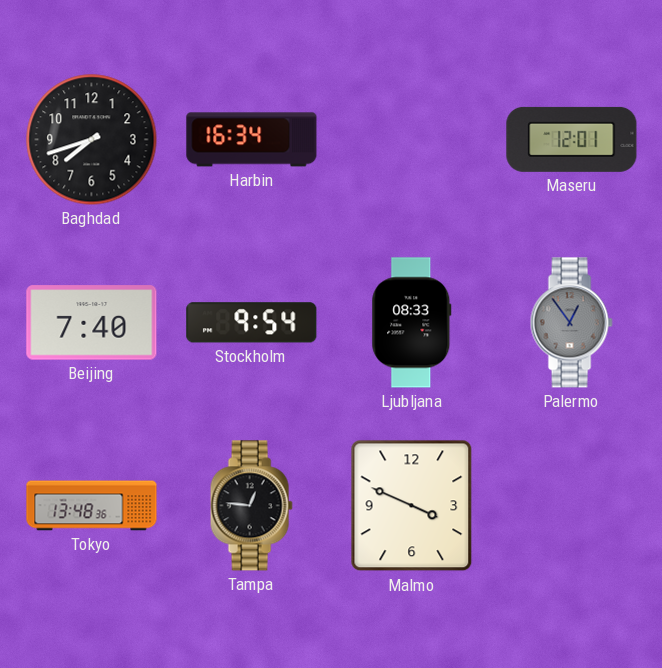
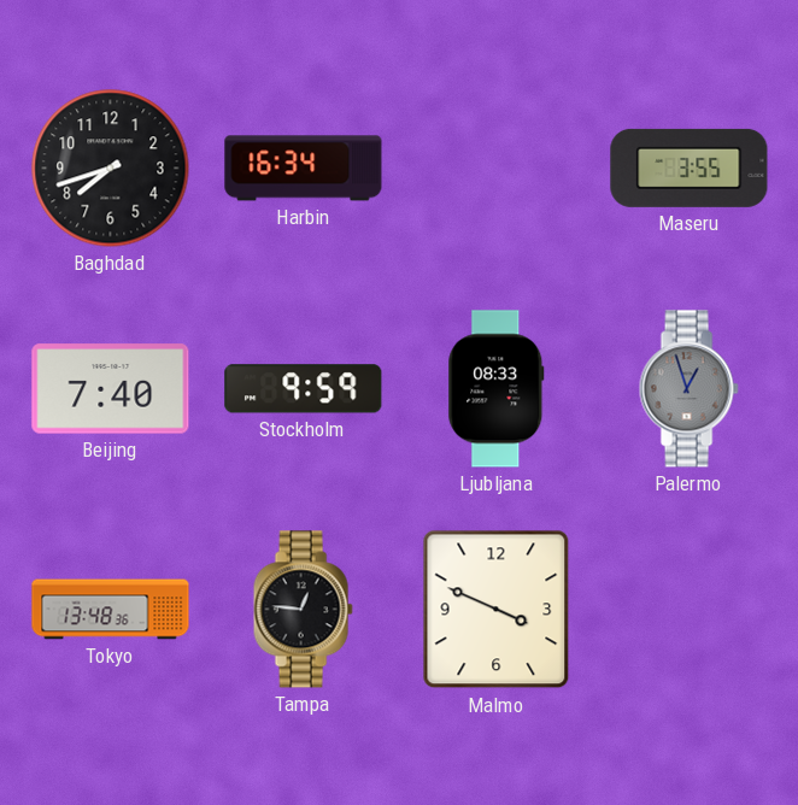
Maseru: 12:01 -> 3:55
Stockholm: 9:54 -> 9:59
Palermo: 12:54 -> 12:57
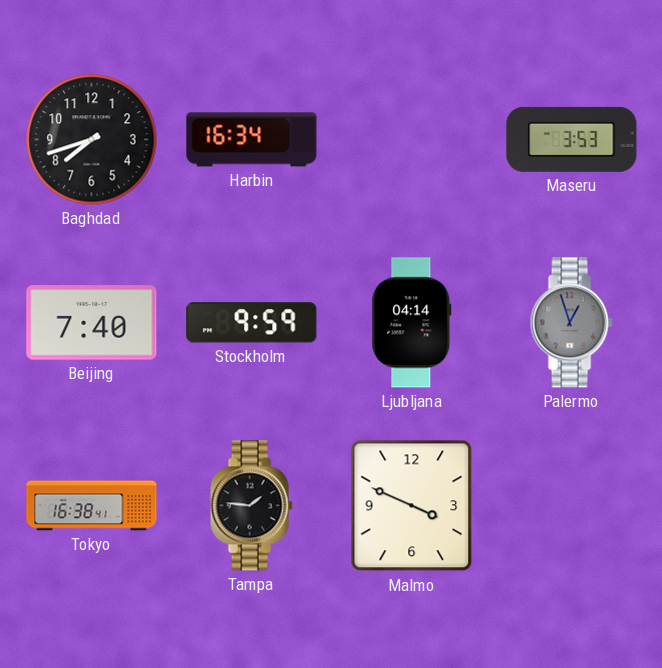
Maseru: 3:55 -> 3:53
Ljubljana: 08:33 -> 04:14
Tokyo: 13:48 -> 16:38
Tampa: 12:46 -> 1:46
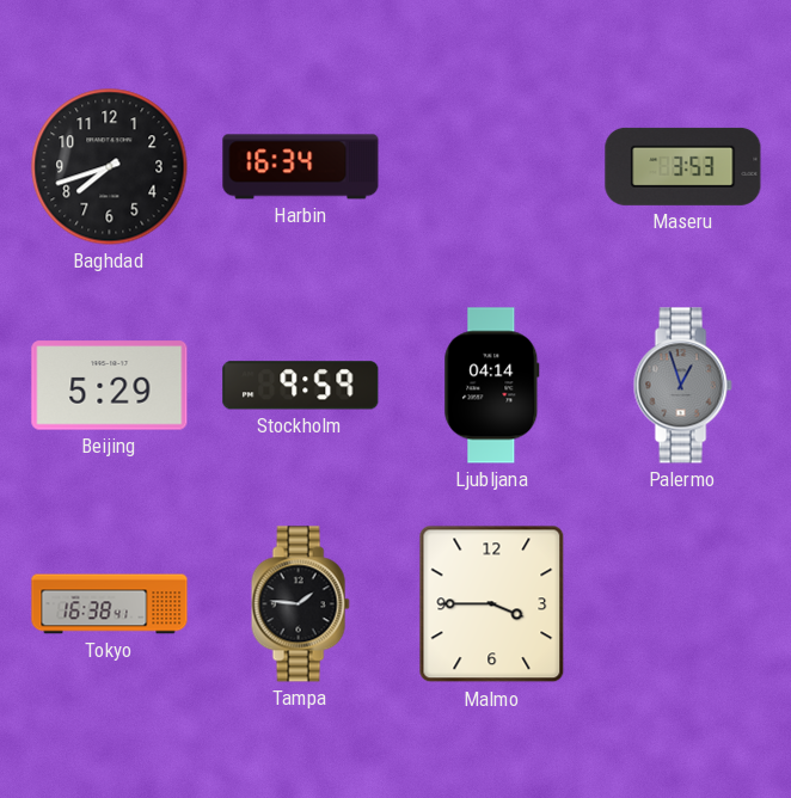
Beijing: 7:40 -> 5:29
Malmo: 3:49 -> 3:45
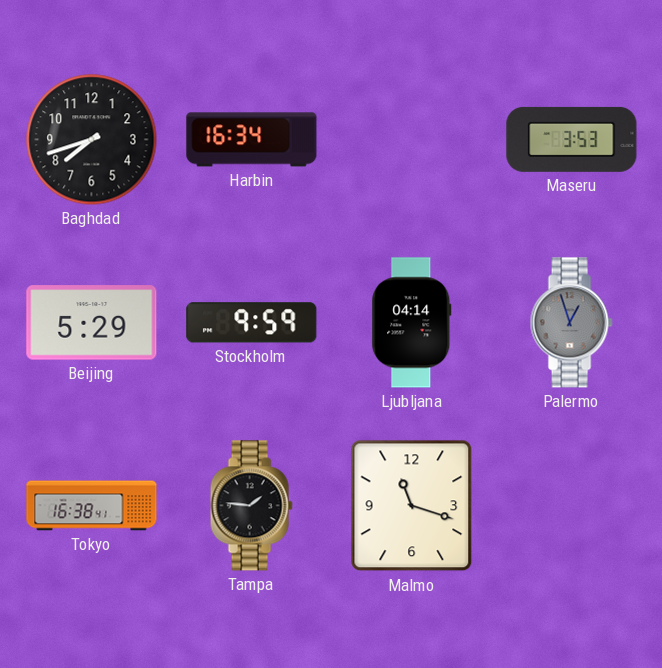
Malmo: 3:45 -> 11:18
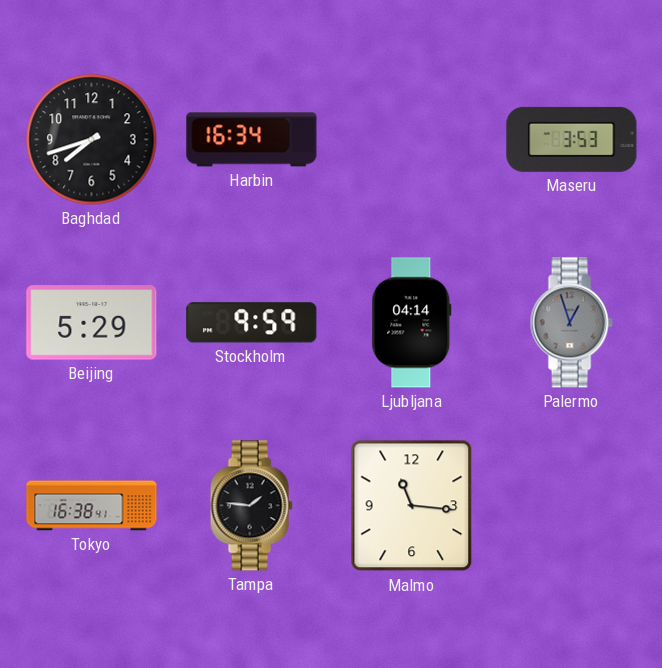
Malmo: 11:18 -> 11:16
